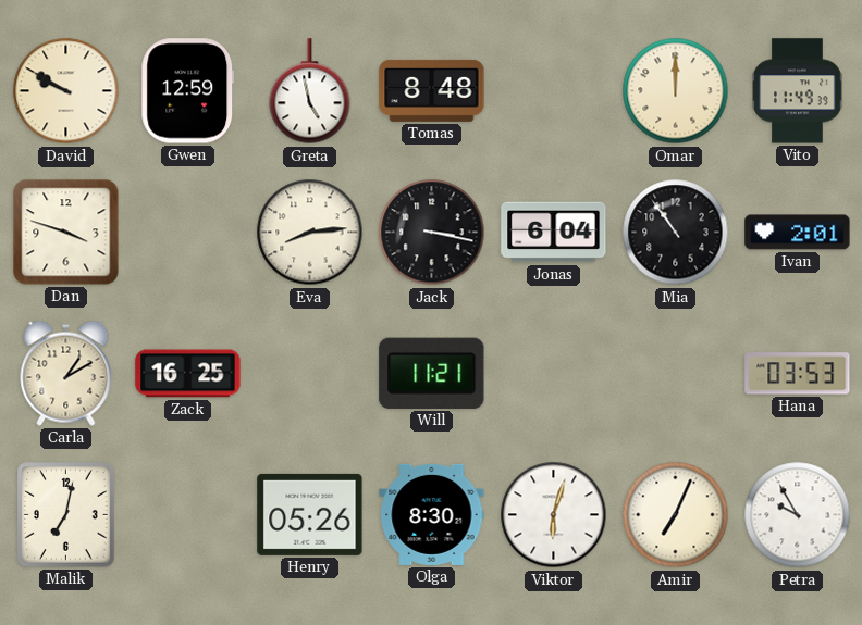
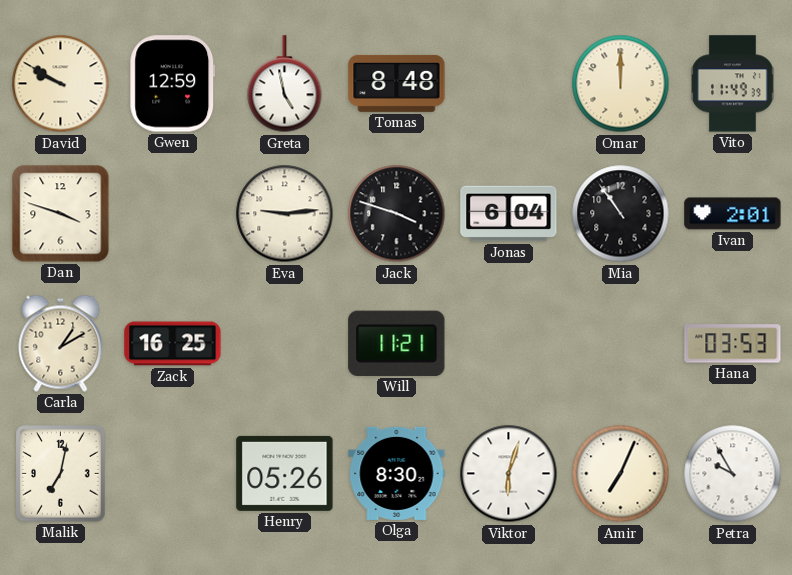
Eva: 8:14 -> 9:14
Jack: 3:17 -> 3:48
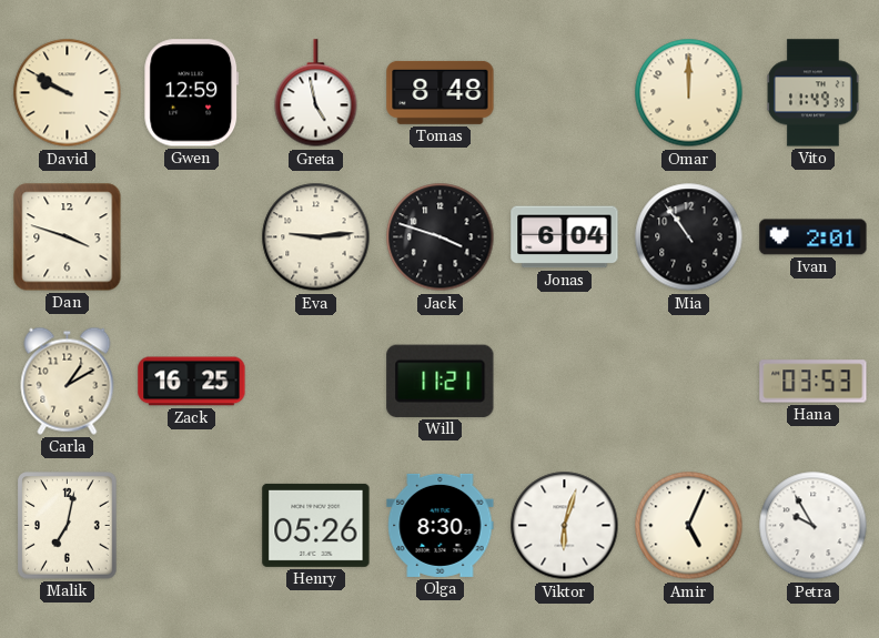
Amir: 7:04 -> 5:04
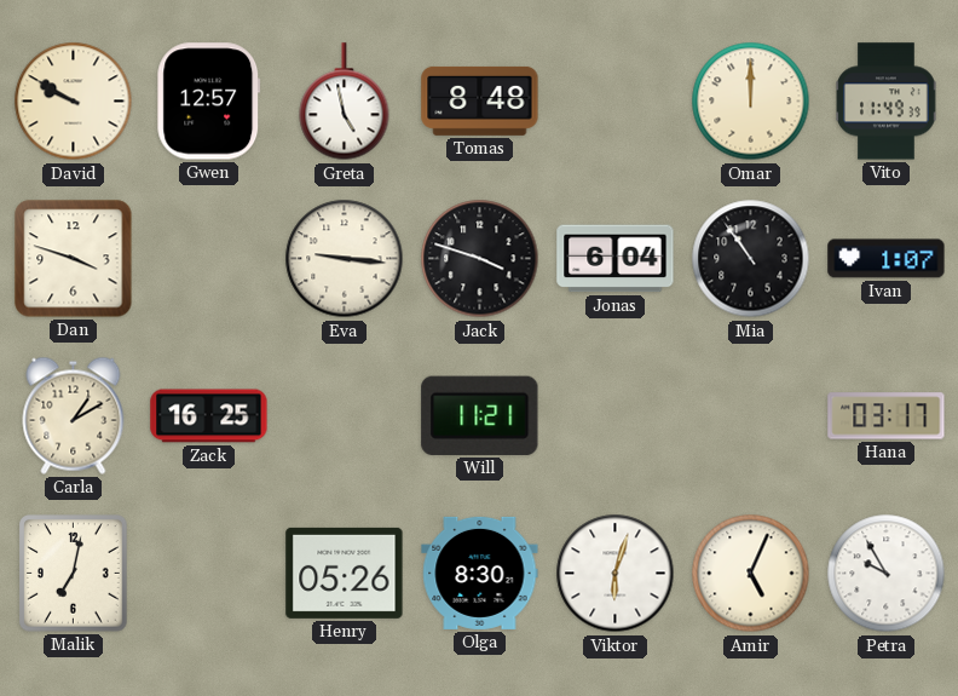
Gwen: 12:59 -> 12:57
Eva: 9:14 -> 9:16
Ivan: 2:01 -> 1:07
Hana: 03:53 -> 03:17
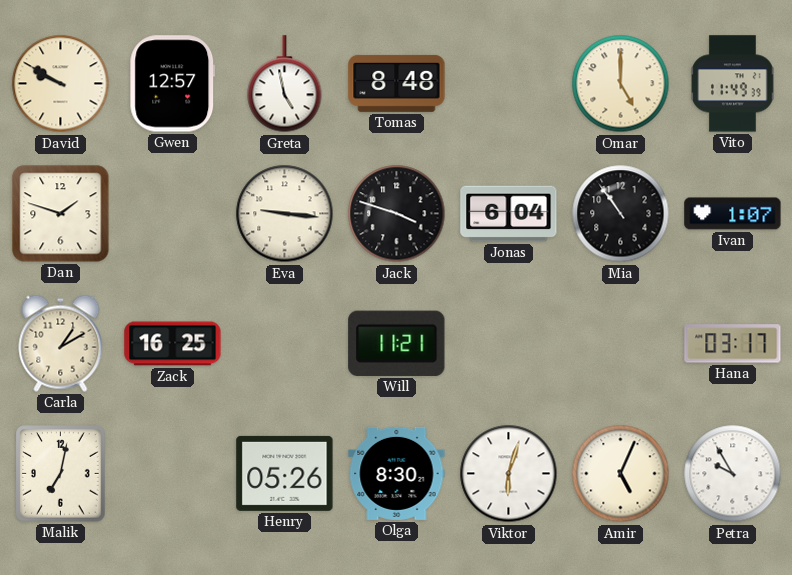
Omar: 12:00 -> 5:00
Dan: 3:48 -> 1:48
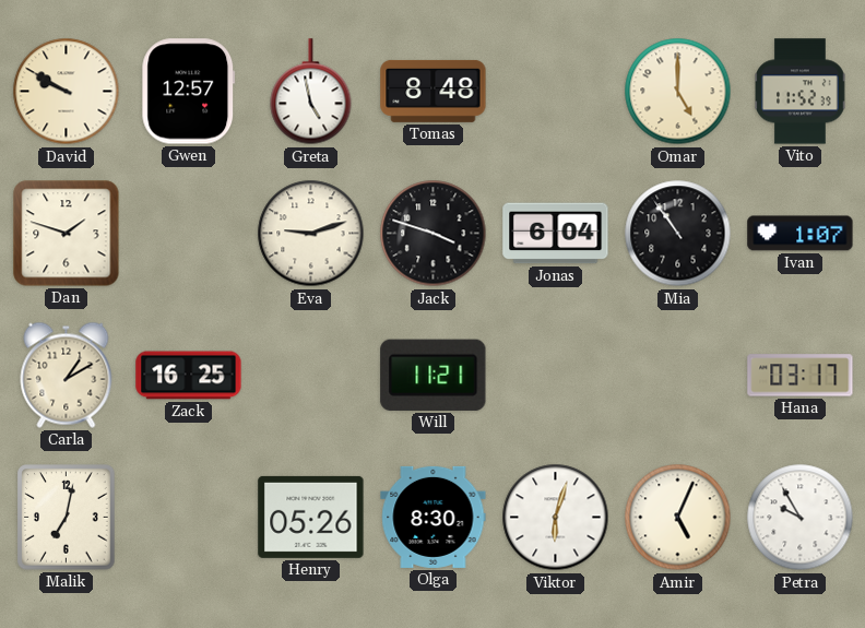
Vito: 11:49 -> 11:52
Eva: 9:16 -> 9:12
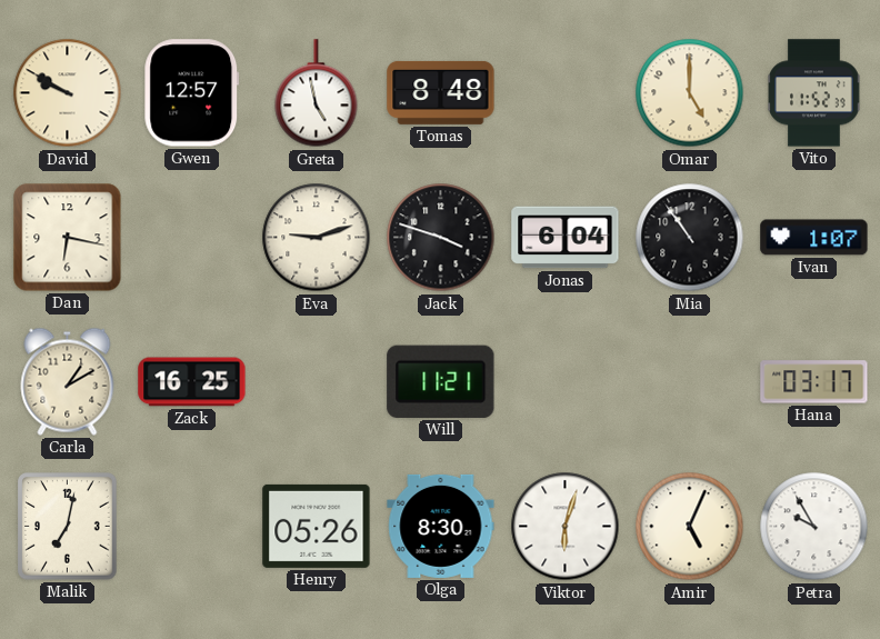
Dan: 1:48 -> 6:17
